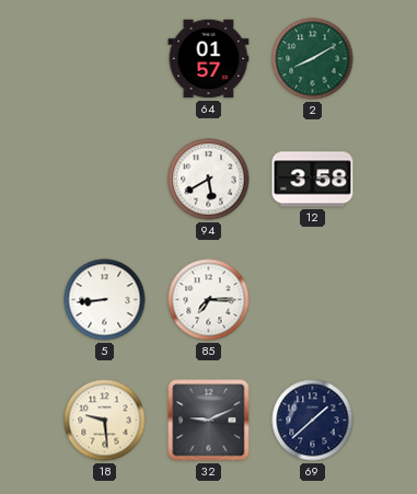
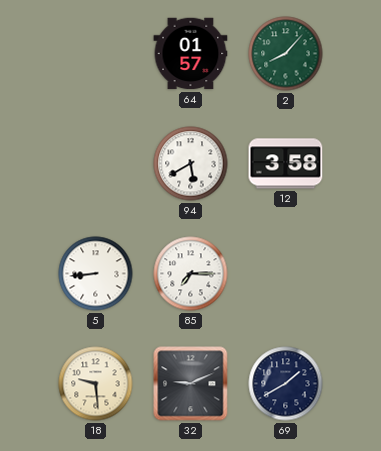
2: 8:10 -> 8:07
69: 1:38 -> 1:40
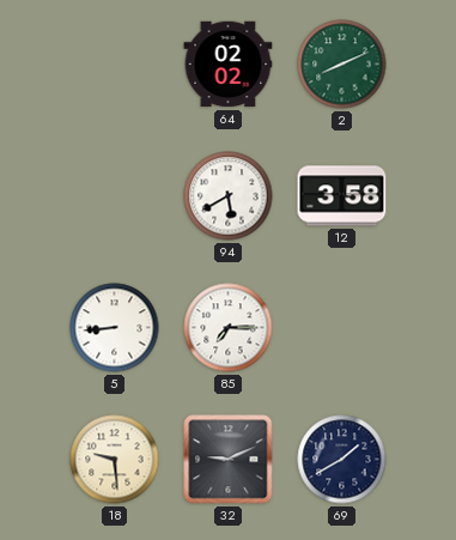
64: 01:57 -> 02:02
2: 8:07 -> 8:11
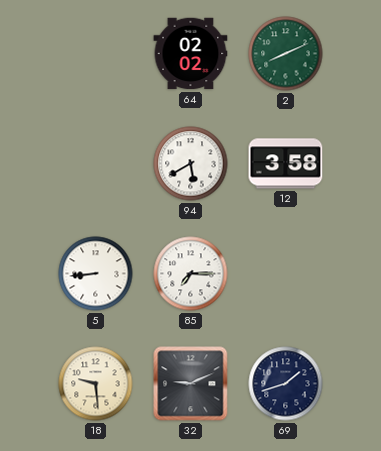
69: 1:40 -> 1:42
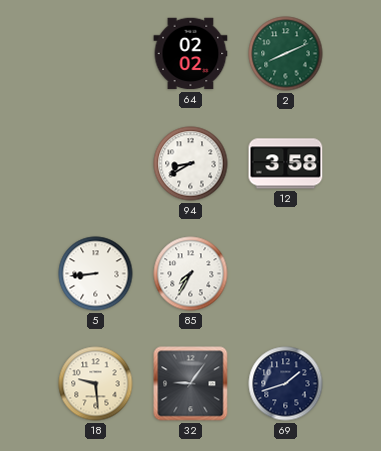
94: 5:40 -> 8:40
85: 7:15 -> 7:35
32: 9:11 -> 9:06
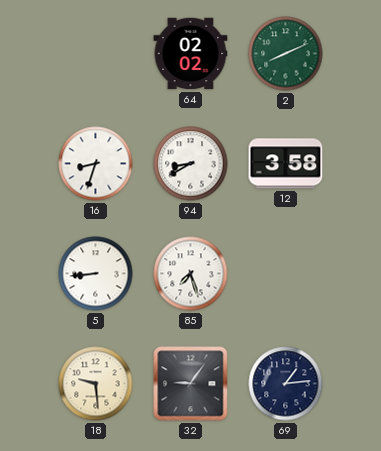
16: none -> 8:33
85: 7:35 -> 7:27
69: 1:42 -> 1:14
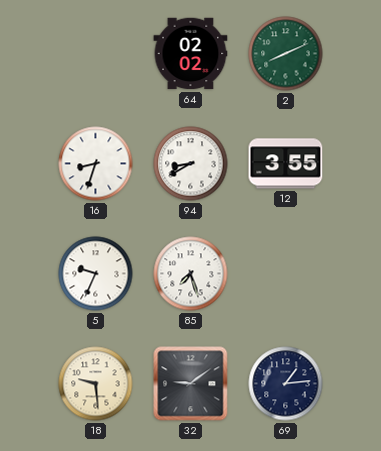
12: 3:58 -> 3:55
5: 8:44 -> 9:34
32: 9:06 -> 9:09
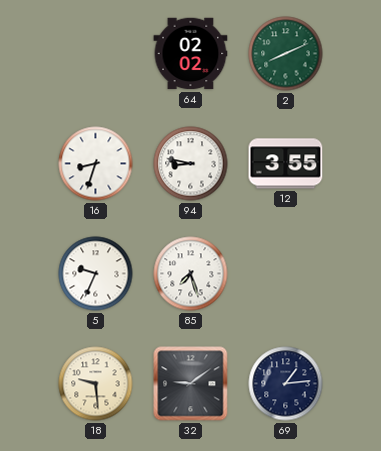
94: 8:40 -> 8:47
